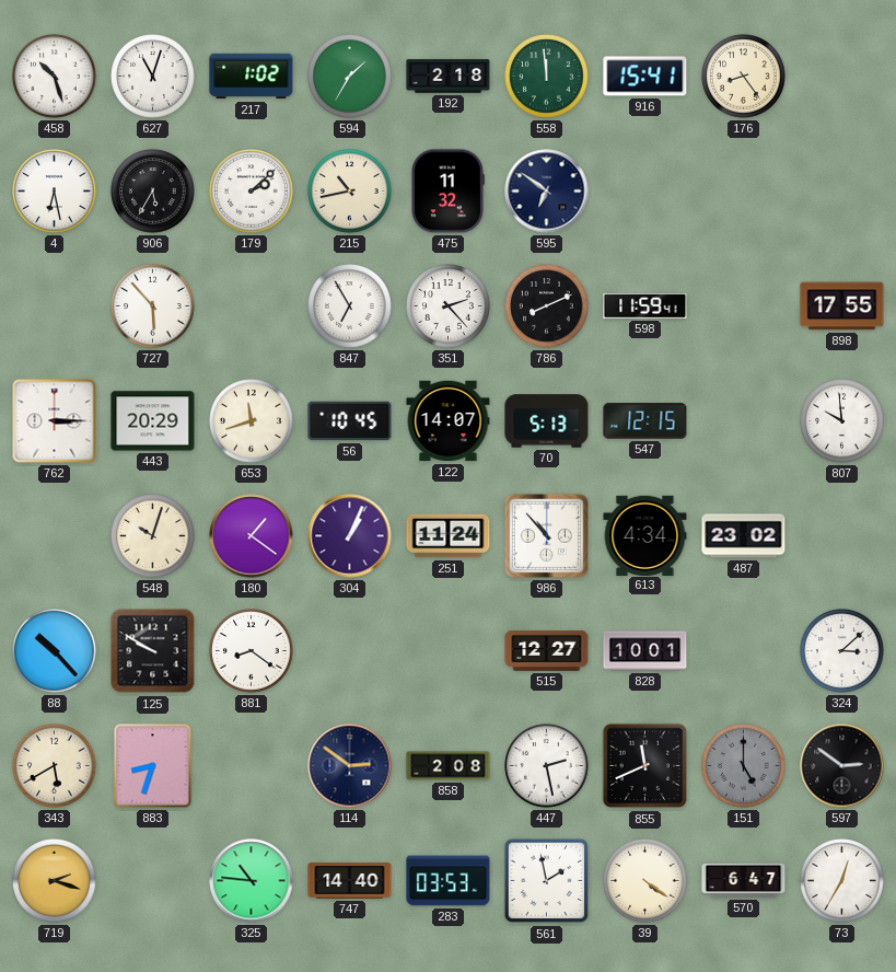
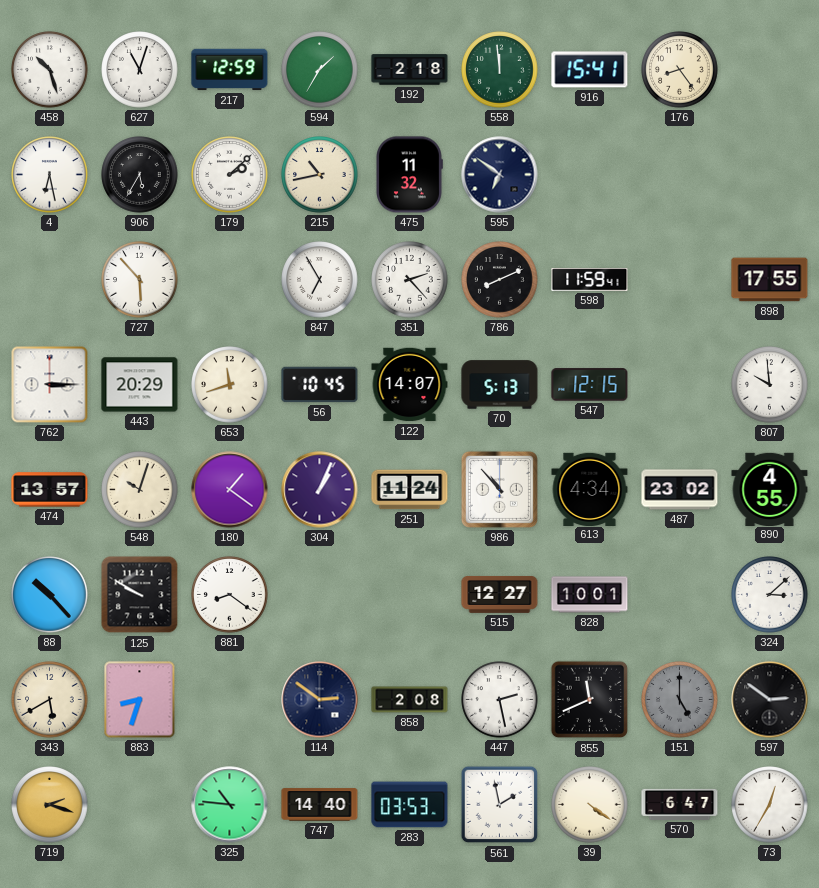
217: 1:02 -> 12:59
474: none -> 13:57
890: none -> 4:55
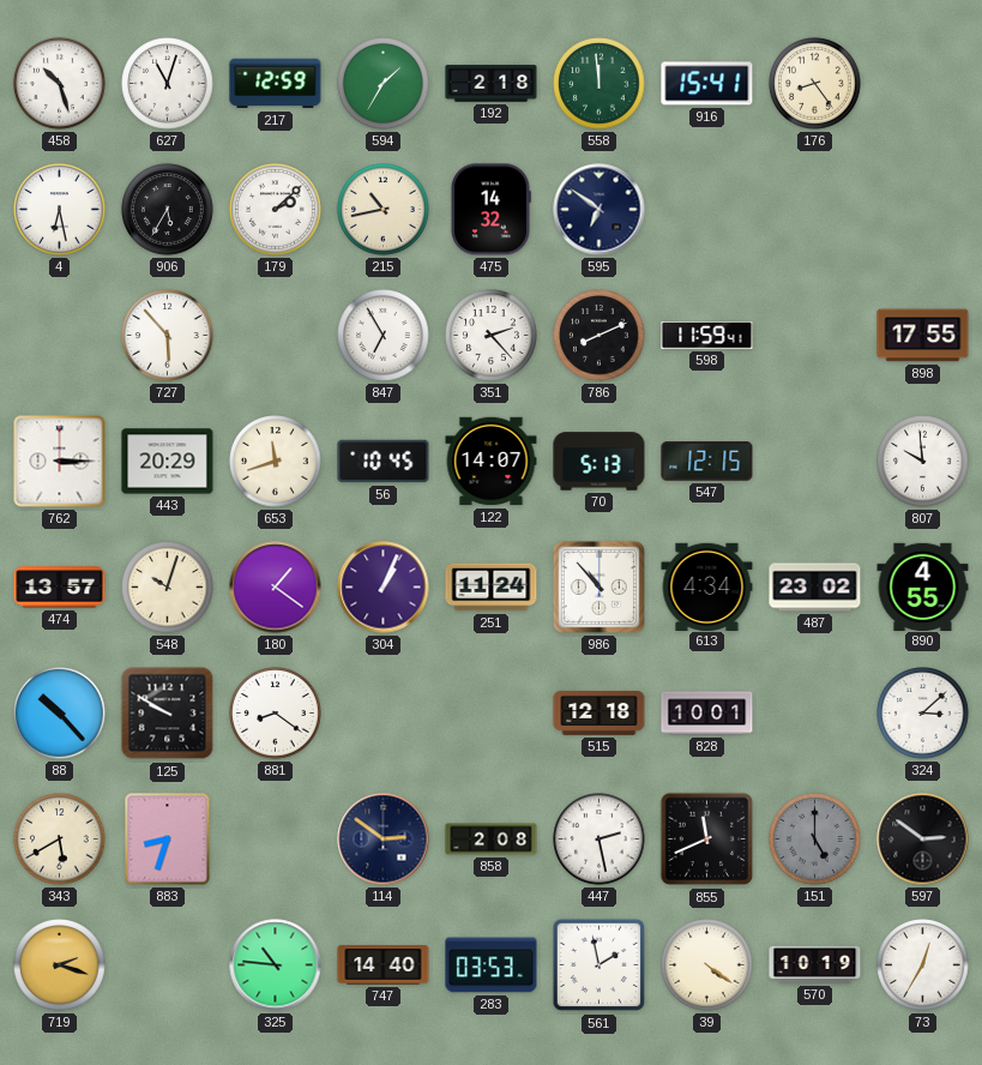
475: 11:32 -> 14:32
515: 12:27 -> 12:18
570: 6:47 -> 10:19
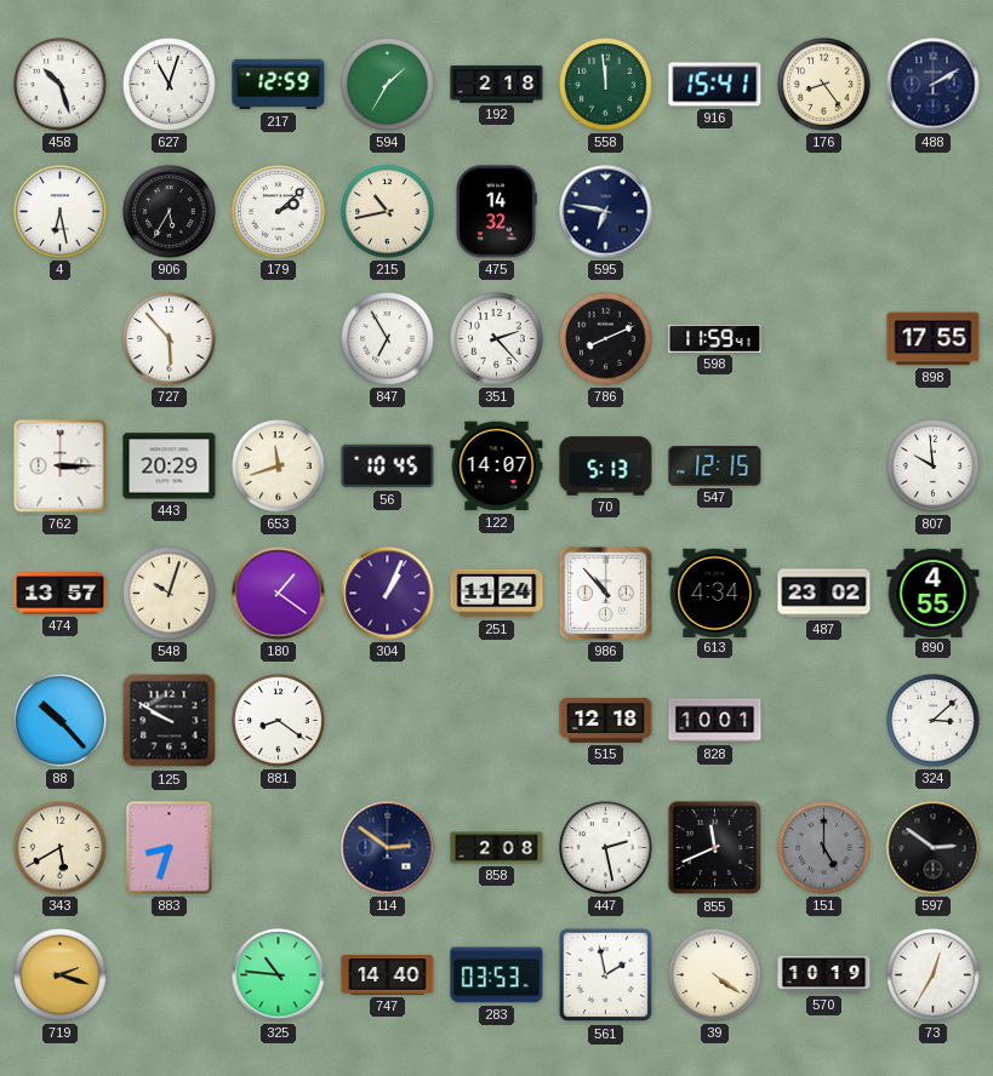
488: none -> 2:10
595: 6:51 -> 6:47
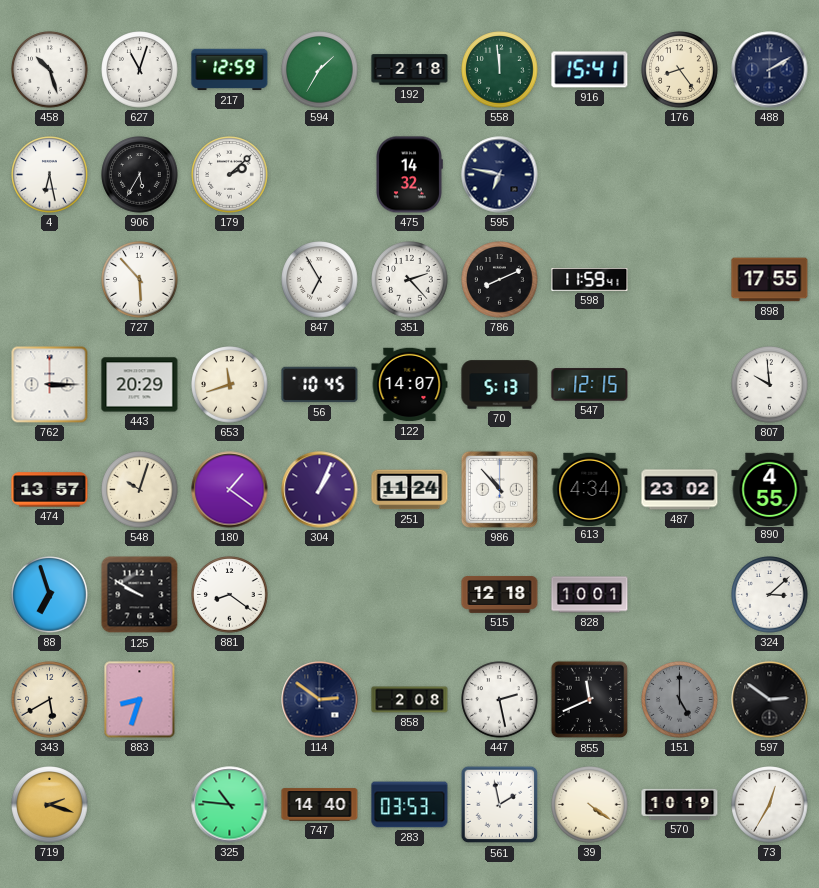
215: 10:43 -> none
88: 10:23 -> 6:57
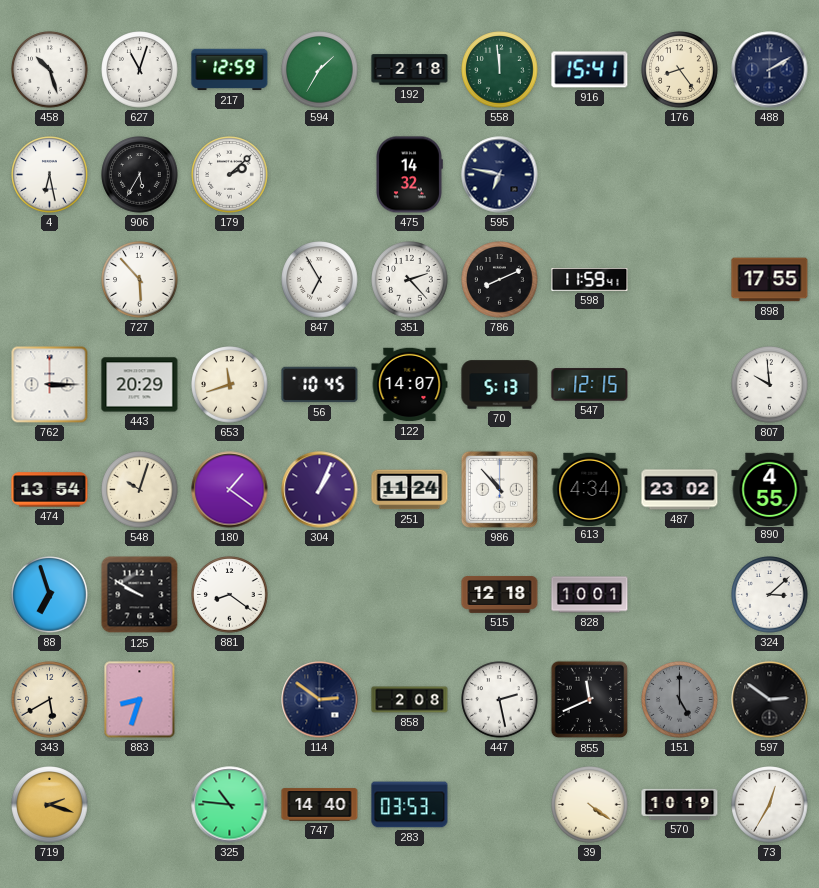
474: 13:57 -> 13:54
561: 1:58 -> none
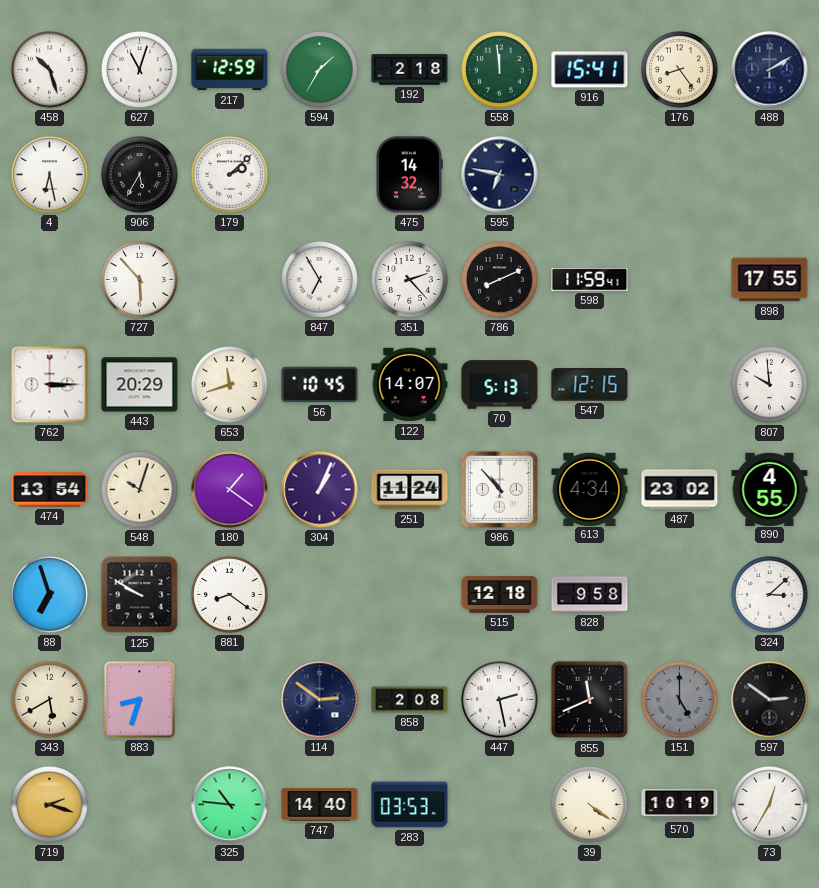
828: 10:01 -> 9:58
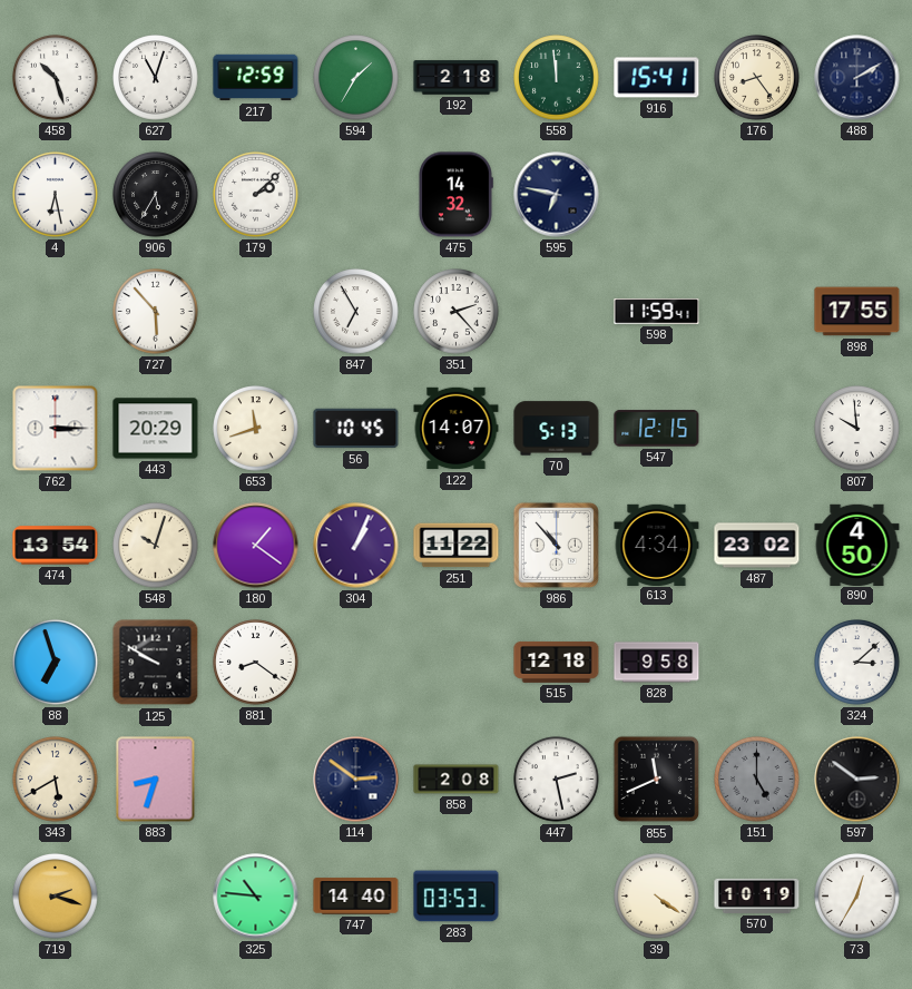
786: 8:11 -> none
251: 11:24 -> 11:22
890: 4:55 -> 4:50
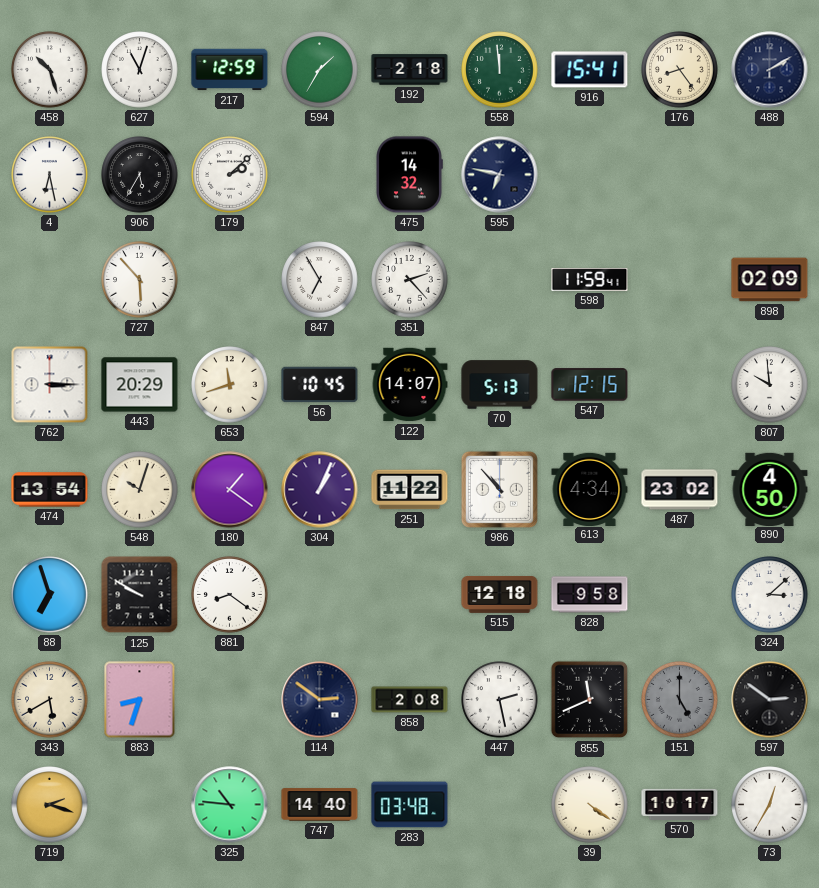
898: 17:55 -> 02:09
283: 03:53 -> 03:48
570: 10:19 -> 10:17
